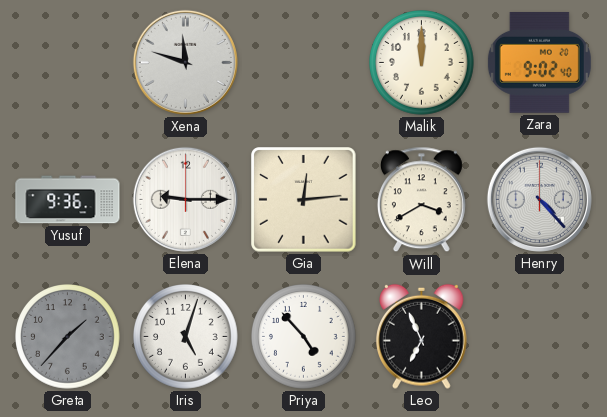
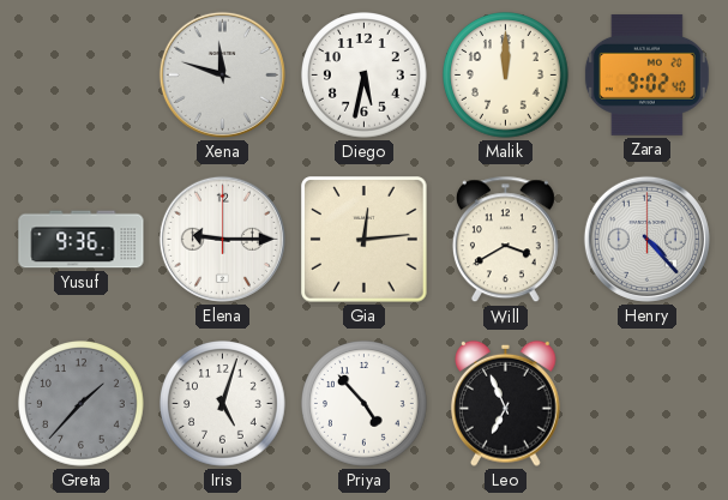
Diego: none -> 5:32
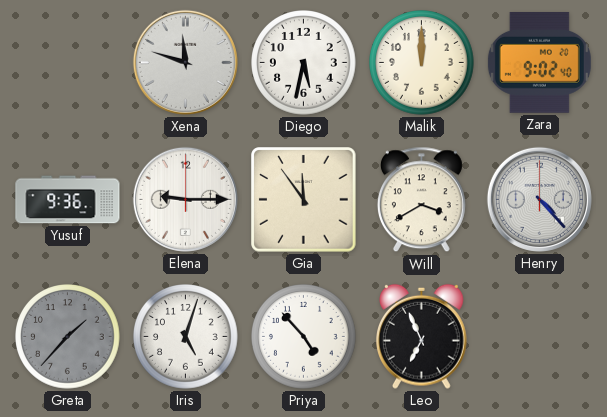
Gia: 12:14 -> 11:54
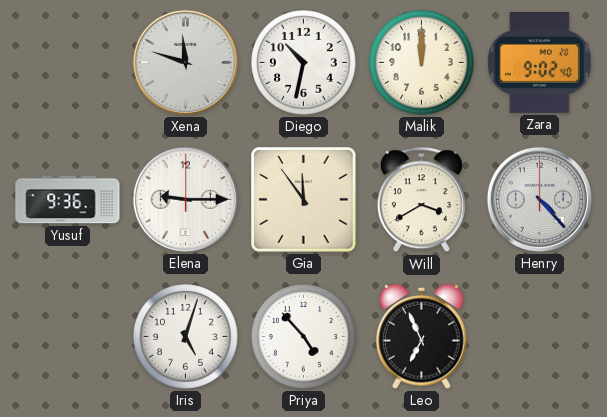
Diego: 5:32 -> 10:32
Greta: 1:37 -> none
